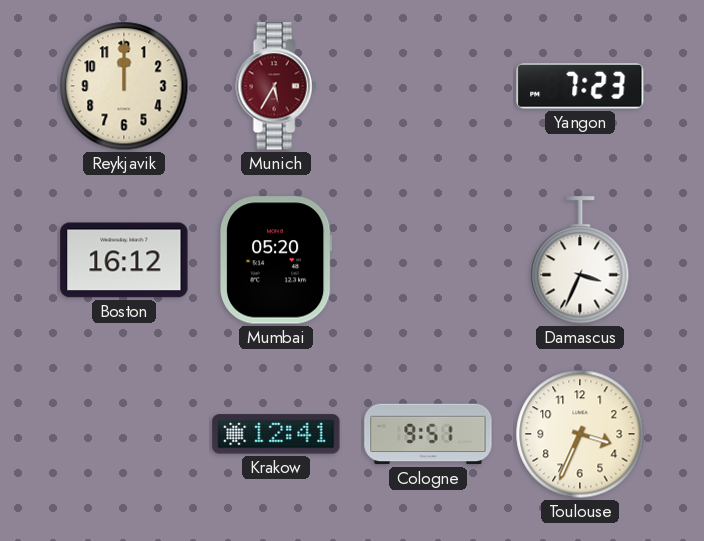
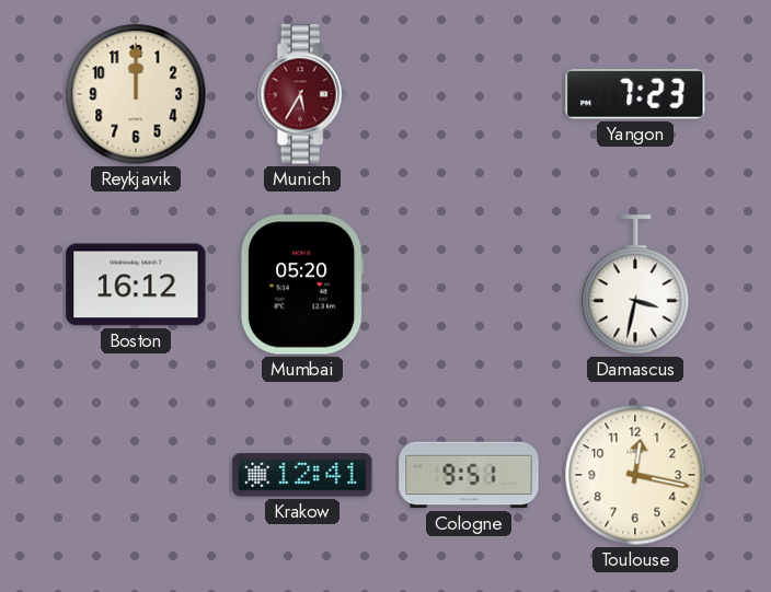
Damascus: 3:34 -> 3:32
Toulouse: 3:34 -> 12:17
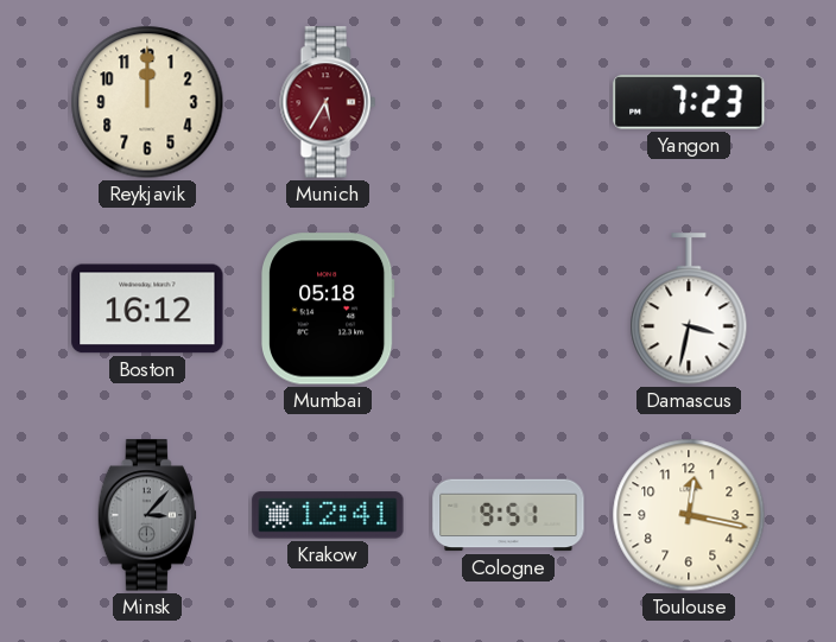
Mumbai: 05:20 -> 05:18
Minsk: none -> 3:07
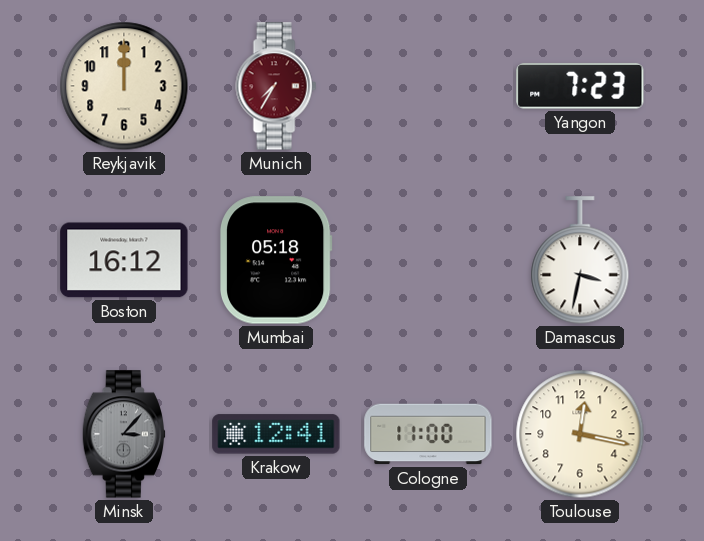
Munich: 5:35 -> 7:35
Cologne: 9:51 -> 11:00
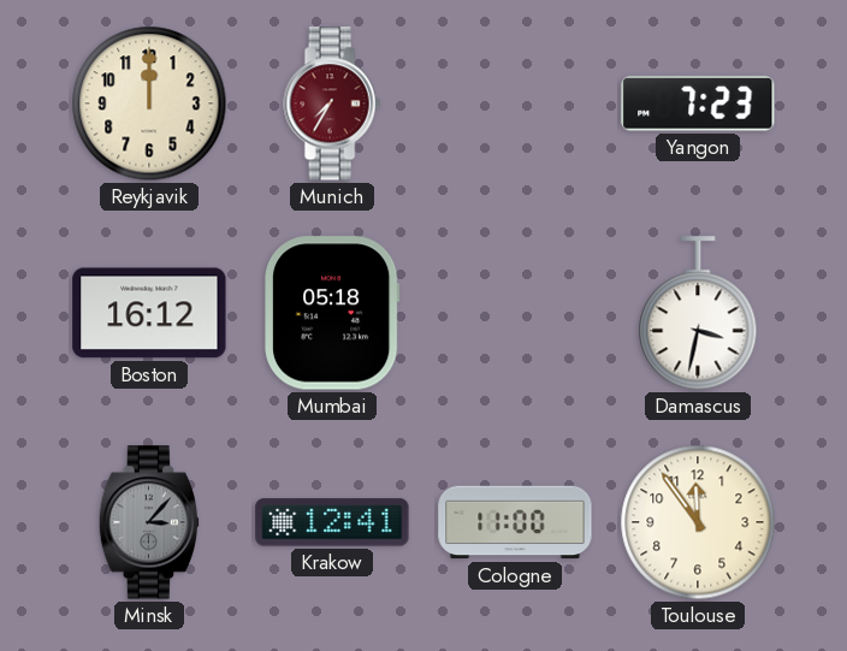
Toulouse: 12:17 -> 11:54
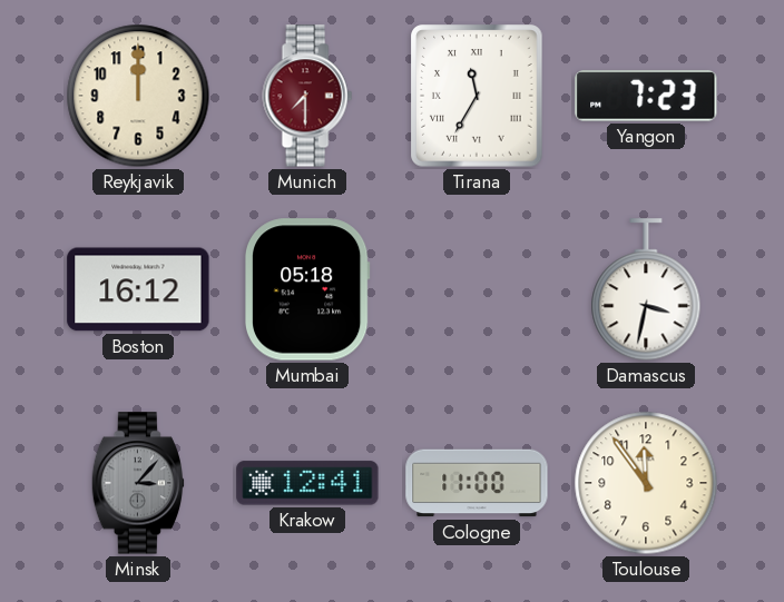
Munich: 7:35 -> 7:30
Tirana: none -> 11:35
